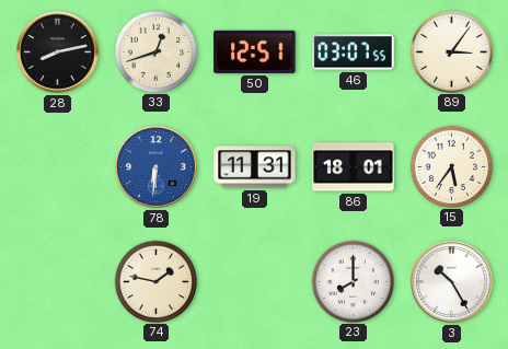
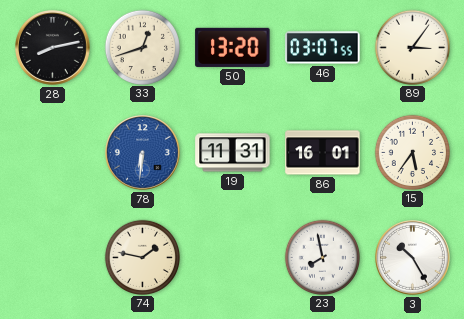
50: 12:51 -> 13:20
86: 18:01 -> 16:01
23: 8:00 -> 7:58
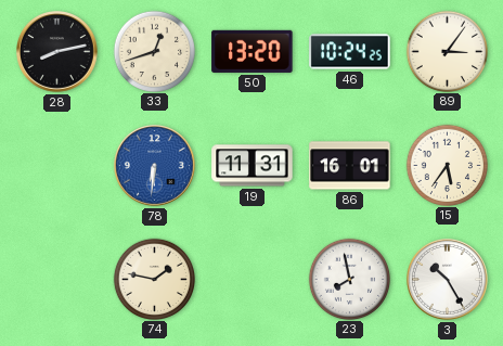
46: 03:07 -> 10:24
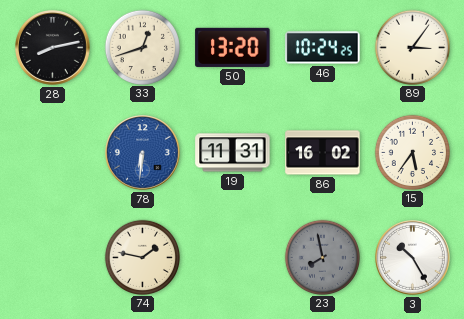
86: 16:01 -> 16:02
23 dial: white -> grey
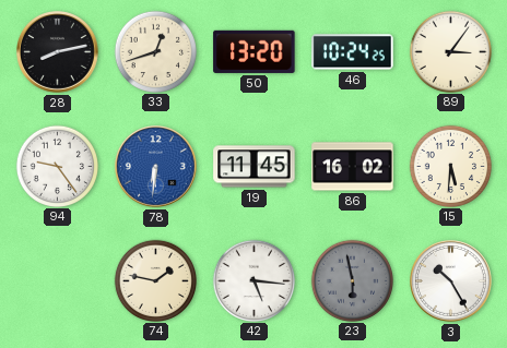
94: none -> 9:24
19: 11:31 -> 11:45
15: 5:36 -> 5:31
42: none -> 5:16
23: 7:58 -> 5:58
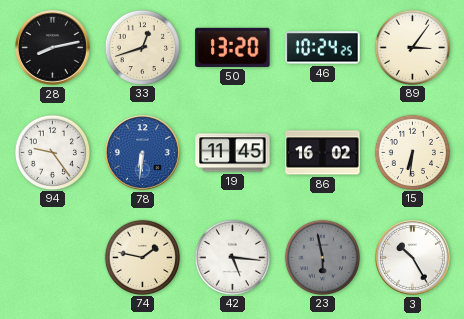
15: 5:31 -> 6:31
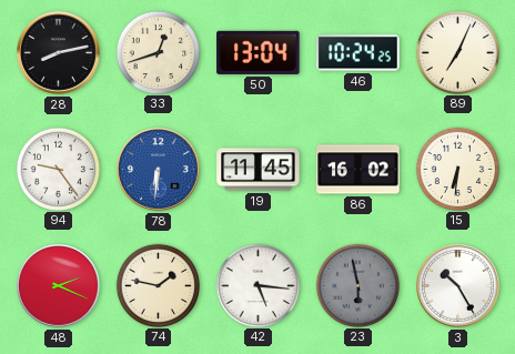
50: 13:20 -> 13:04
89: 3:06 -> 7:04
48: none -> 2:19
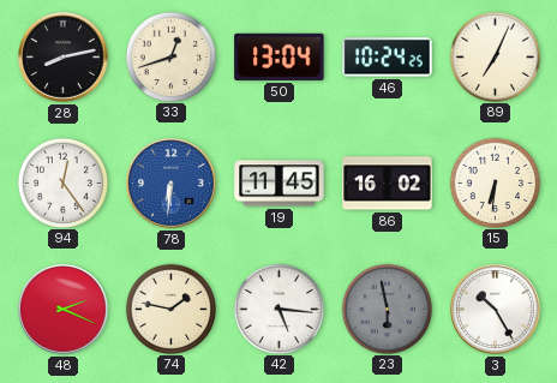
94: 9:24 -> 12:24
